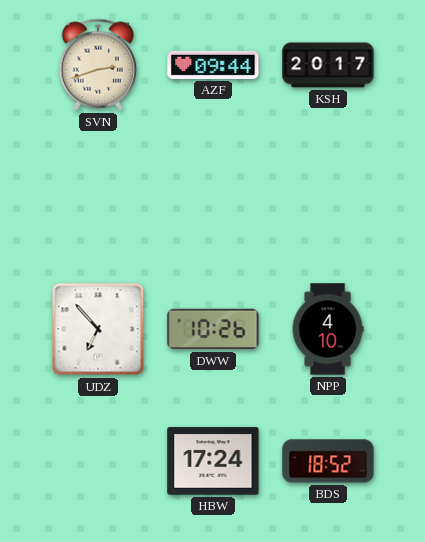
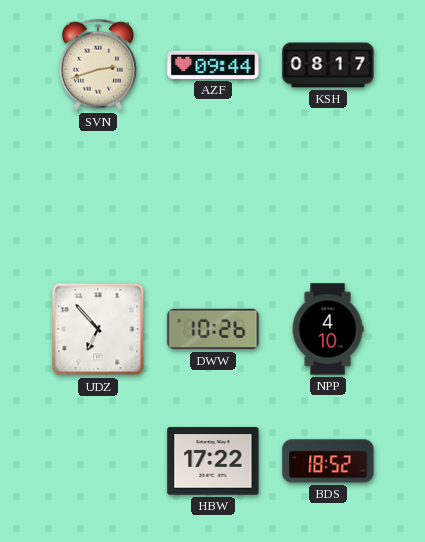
KSH: 20:17 -> 08:17
HBW: 17:24 -> 17:22
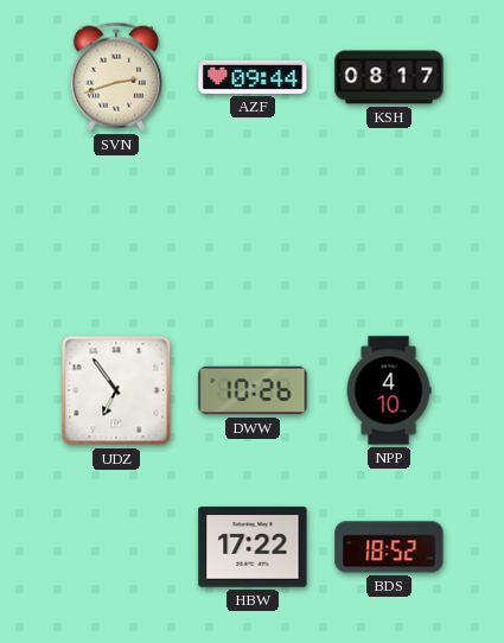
UDZ: 6:53 -> 6:54
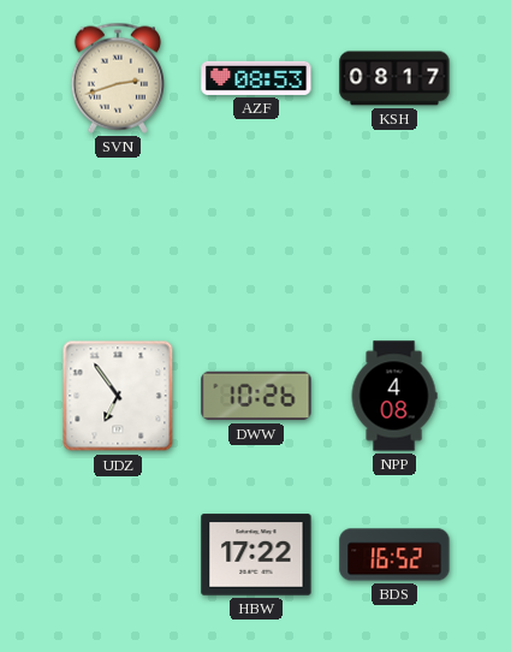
AZF: 09:44 -> 08:53
NPP: 4:10 -> 4:08
BDS: 18:52 -> 16:52
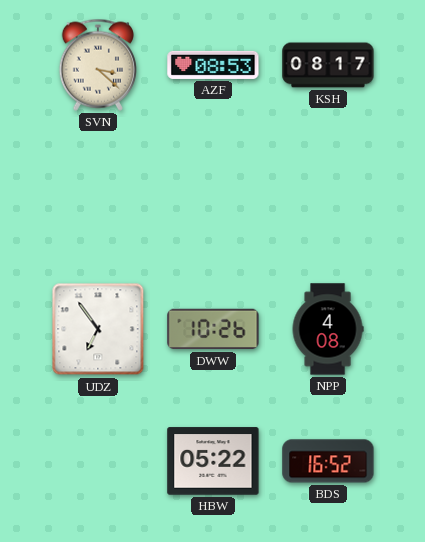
SVN: 2:42 -> 3:22
HBW: 17:22 -> 05:22
